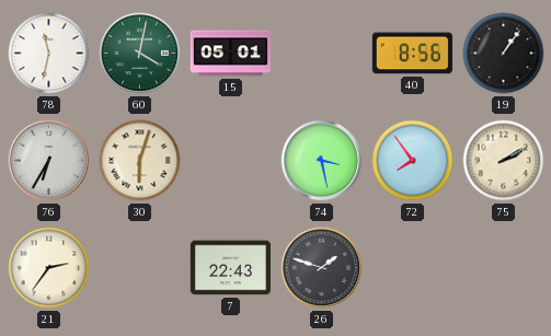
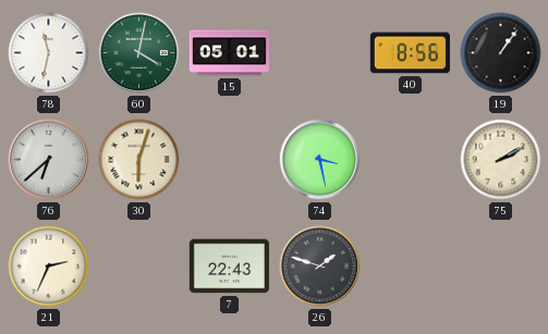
76: 6:35 -> 6:38
72: 7:54 -> none
21: 2:36 -> 2:34
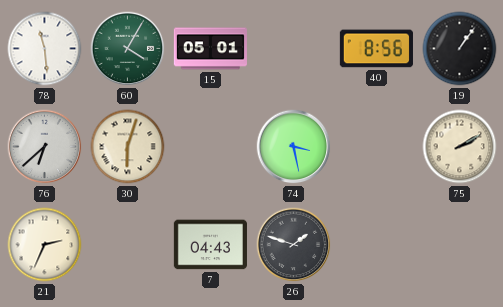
78: 11:32 -> 11:29
60: 4:02 -> 4:05
7: 22:43 -> 04:43
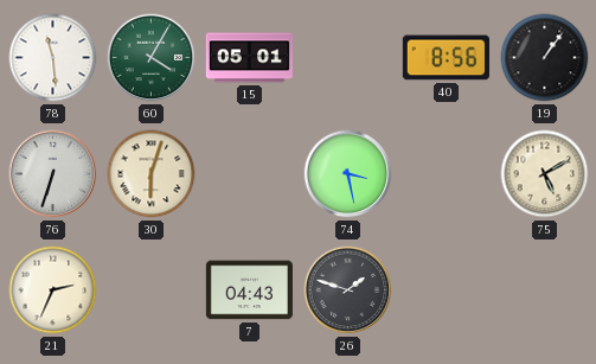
76: 6:38 -> 6:33
75: 2:10 -> 5:10
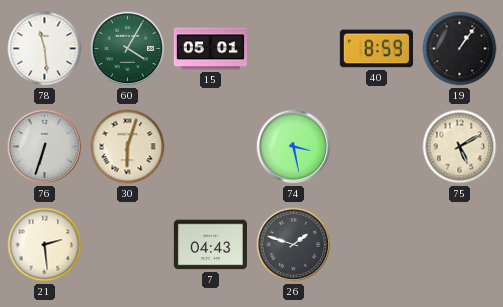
40: 8:56 -> 8:59
21: 2:34 -> 2:29
